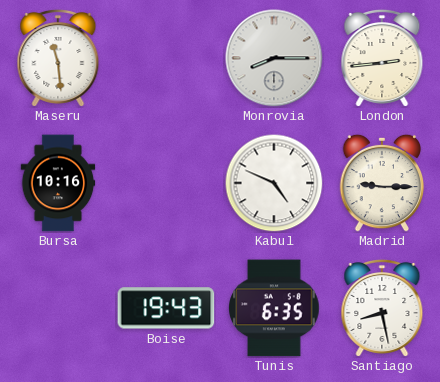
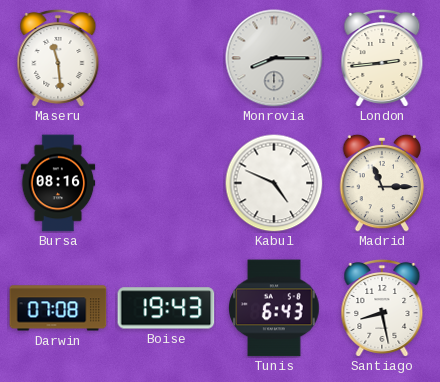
Bursa: 10:16 -> 08:16
Madrid: 9:15 -> 11:15
Darwin: none -> 07:08
Tunis: 6:35 -> 6:43
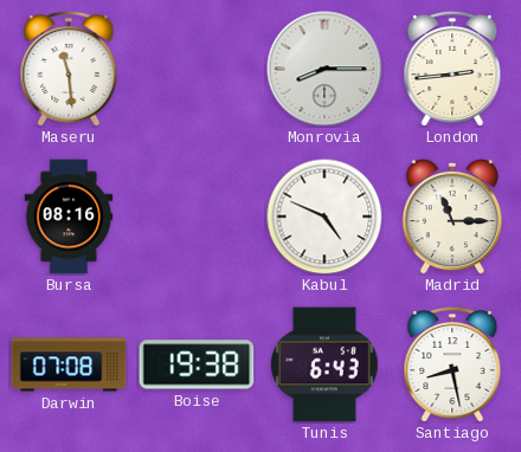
Boise: 19:43 -> 19:38
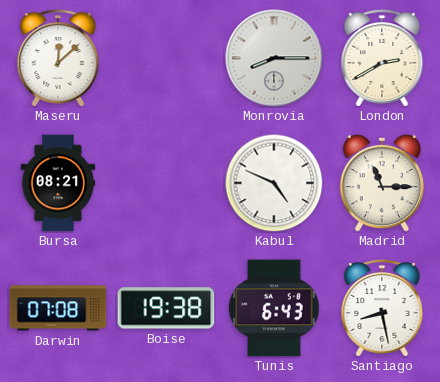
Maseru: 11:29 -> 12:08
London: 2:44 -> 2:40
Bursa: 08:16 -> 08:21
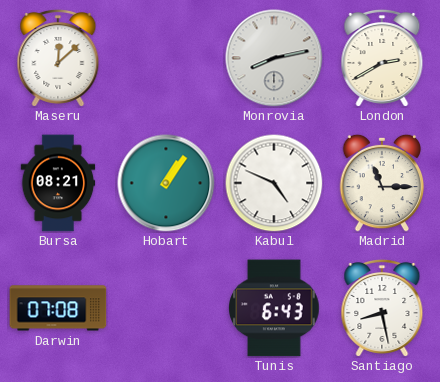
Monrovia: 8:15 -> 8:13
Hobart: none -> 1:06
Boise: 19:38 -> none
